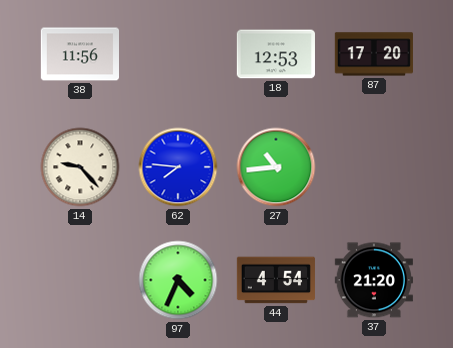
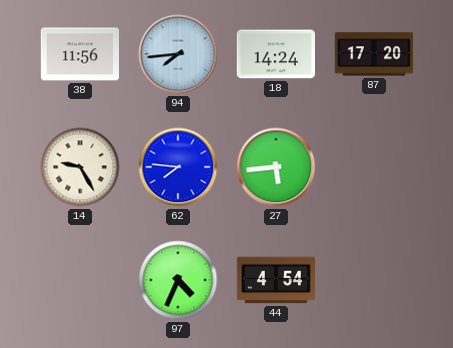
94: none -> 7:44
18: 12:53 -> 14:24
14: 9:23 -> 9:25
27: 10:44 -> 5:44
37: 21:20 -> none
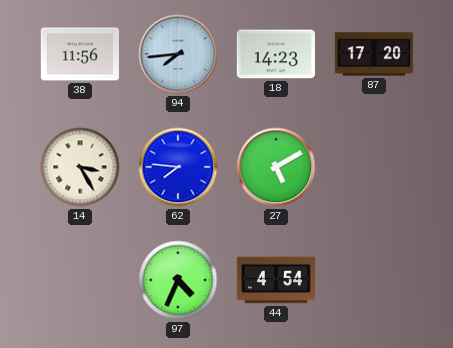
18: 14:24 -> 14:23
14: 9:25 -> 3:25
27: 5:44 -> 5:10
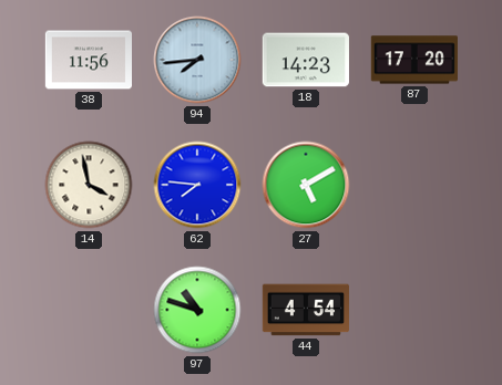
14: 3:25 -> 3:58
97: 4:34 -> 10:48
